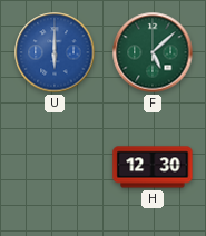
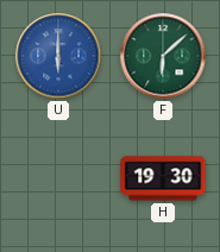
F: 5:08 -> 6:08
H: 12:30 -> 19:30
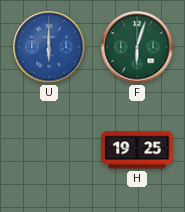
F: 6:08 -> 6:03
H: 19:30 -> 19:25
